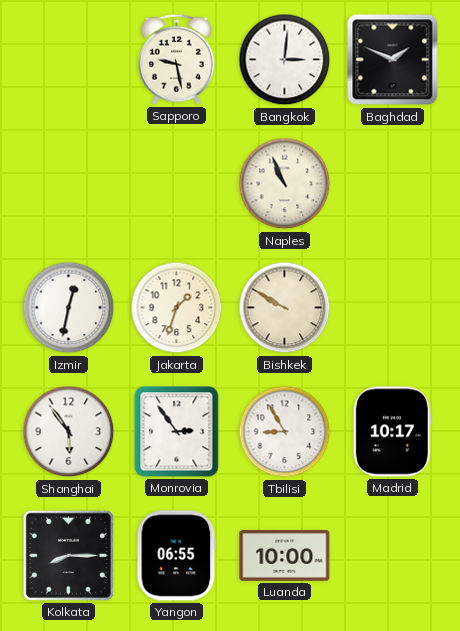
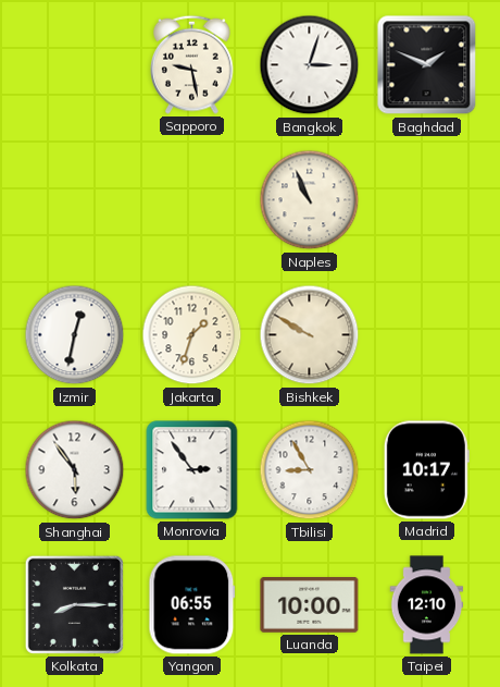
Bangkok: 3:01 -> 3:03
Taipei: none -> 12:10
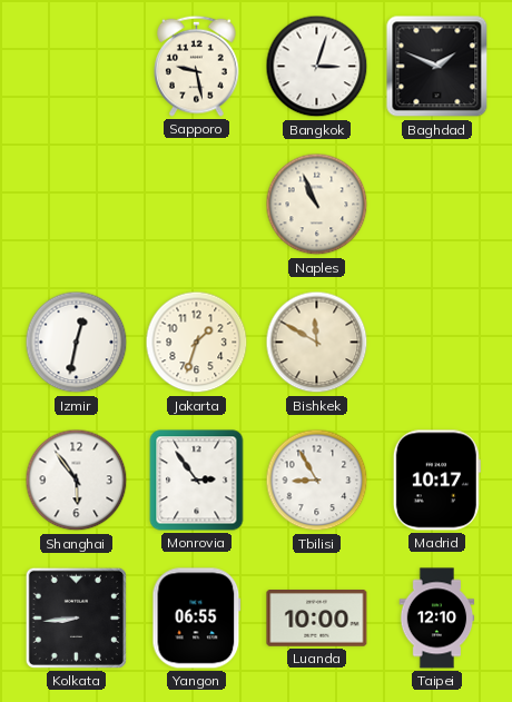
Bishkek: 9:50 -> 11:50
Kolkata: 8:15 -> 8:44
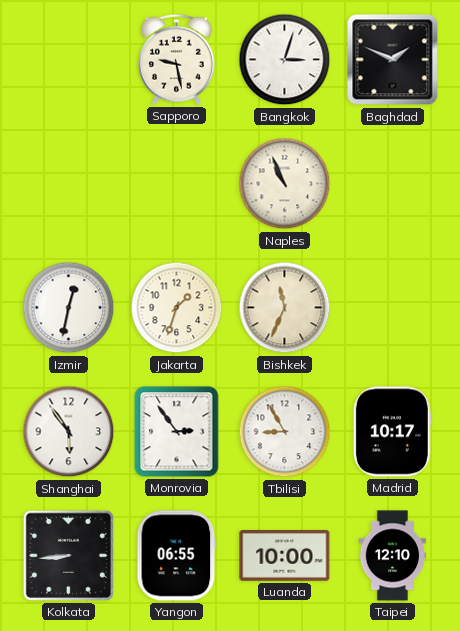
Bishkek: 11:50 -> 11:34
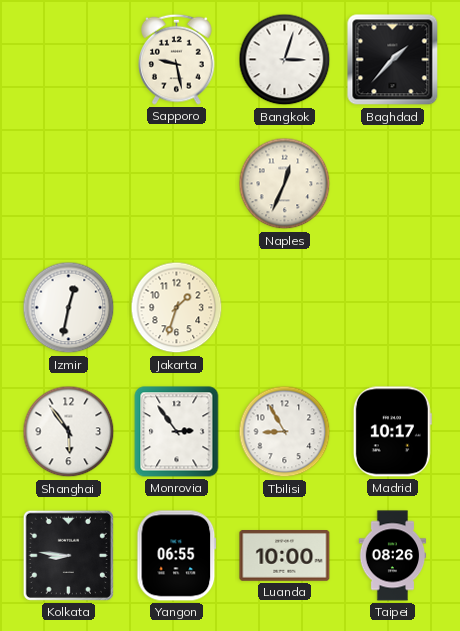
Baghdad: 1:49 -> 1:37
Naples: 10:56 -> 12:34
Bishkek: 11:34 -> none
Kolkata: 8:44 -> 8:46
Taipei: 12:10 -> 08:26
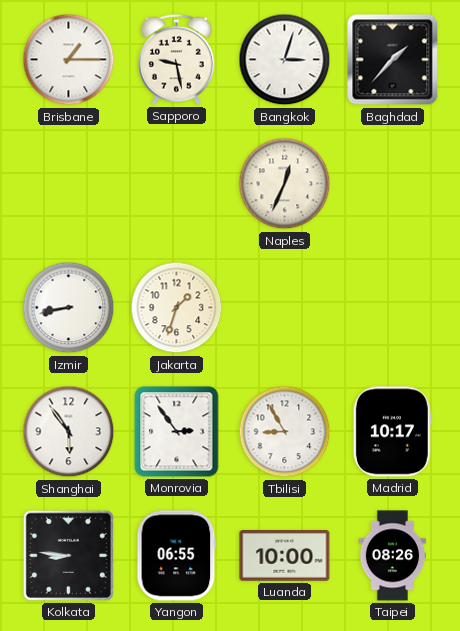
Brisbane: none -> 1:15
Izmir: 12:32 -> 8:43
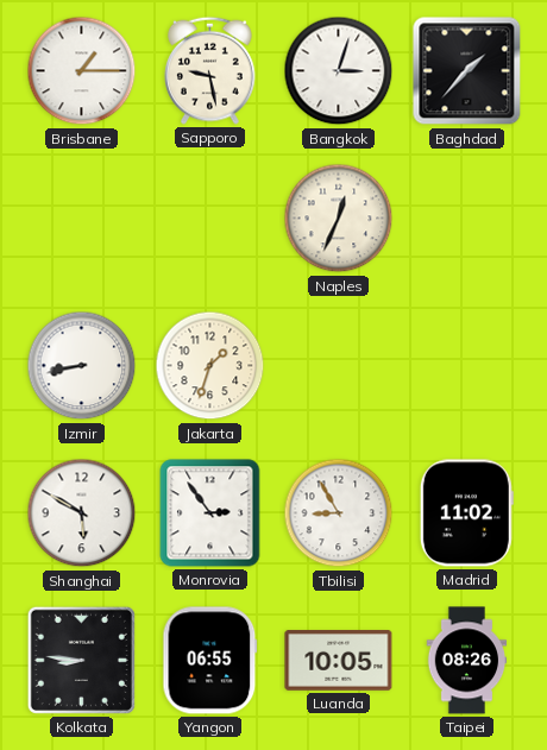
Shanghai: 5:54 -> 5:50
Madrid: 10:17 -> 11:02
Luanda: 10:00 -> 10:05
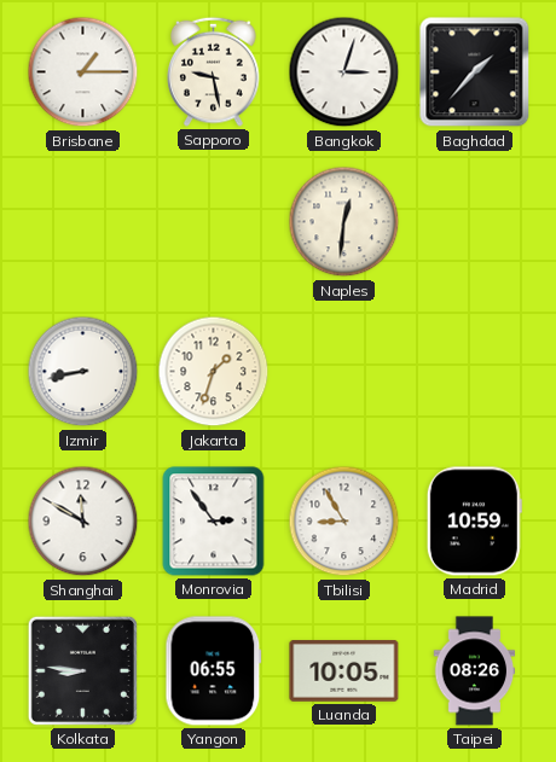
Naples: 12:34 -> 12:31
Shanghai: 5:50 -> 11:50
Madrid: 11:02 -> 10:59
